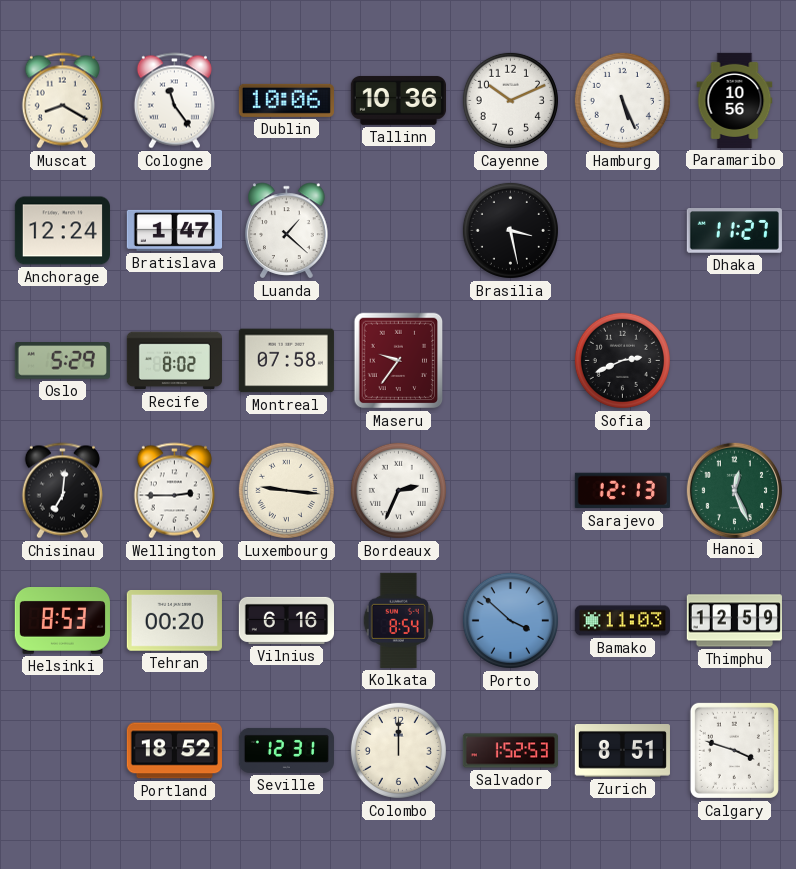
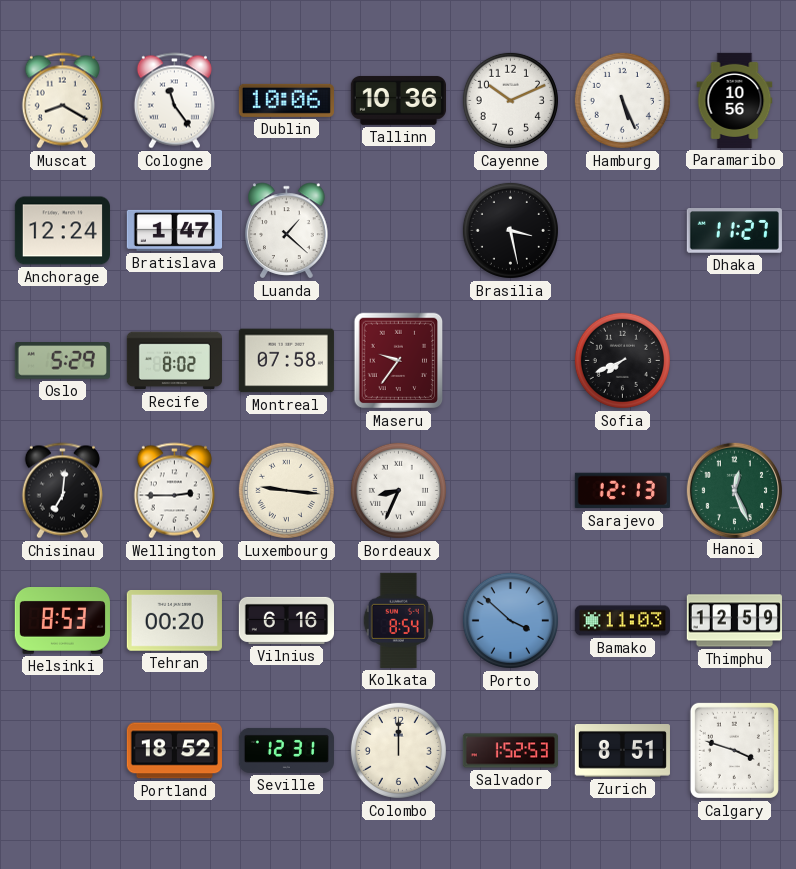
Sofia: 2:41 -> 7:41
Bordeaux: 2:34 -> 8:34
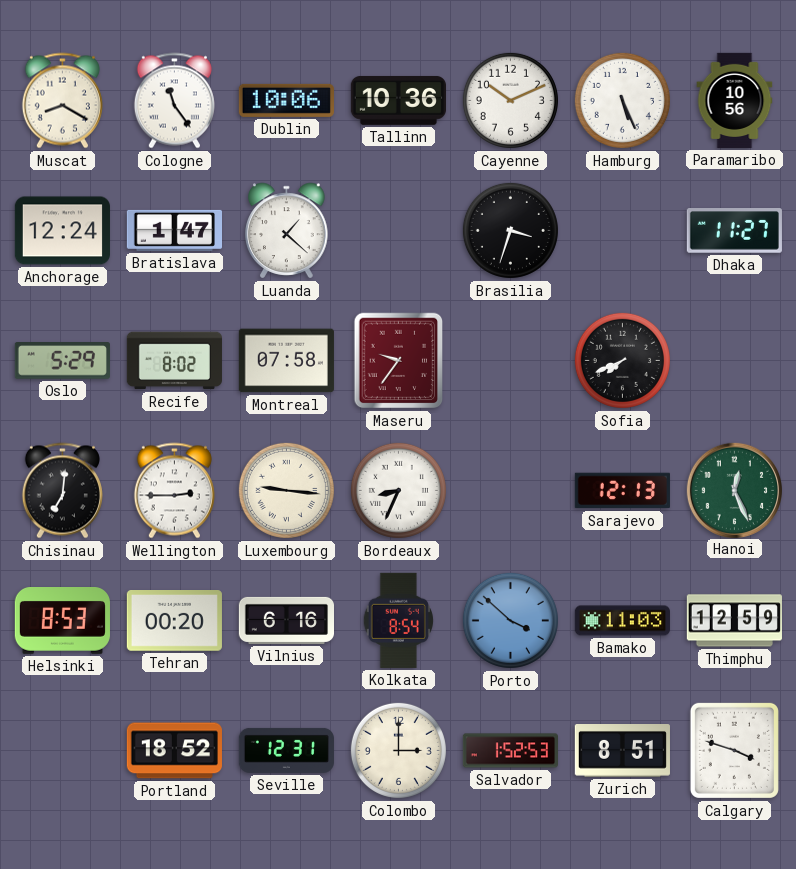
Brasilia: 3:28 -> 3:33
Colombo: 12:00 -> 3:00
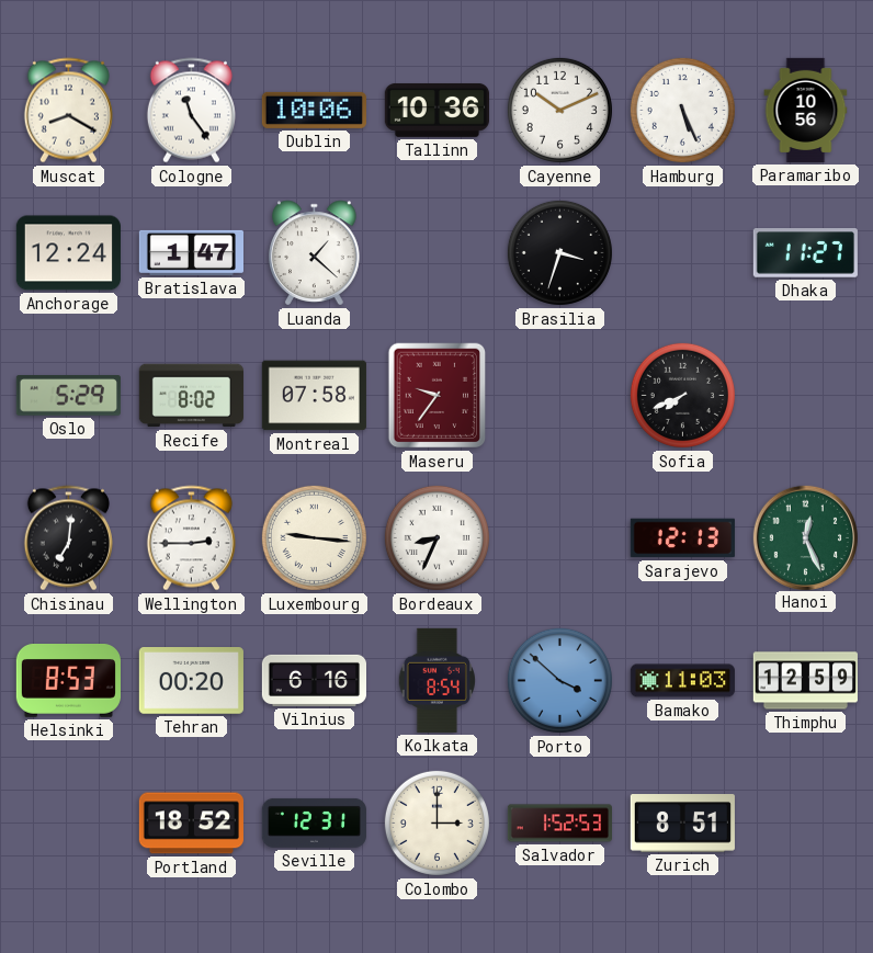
Calgary: 3:48 -> none
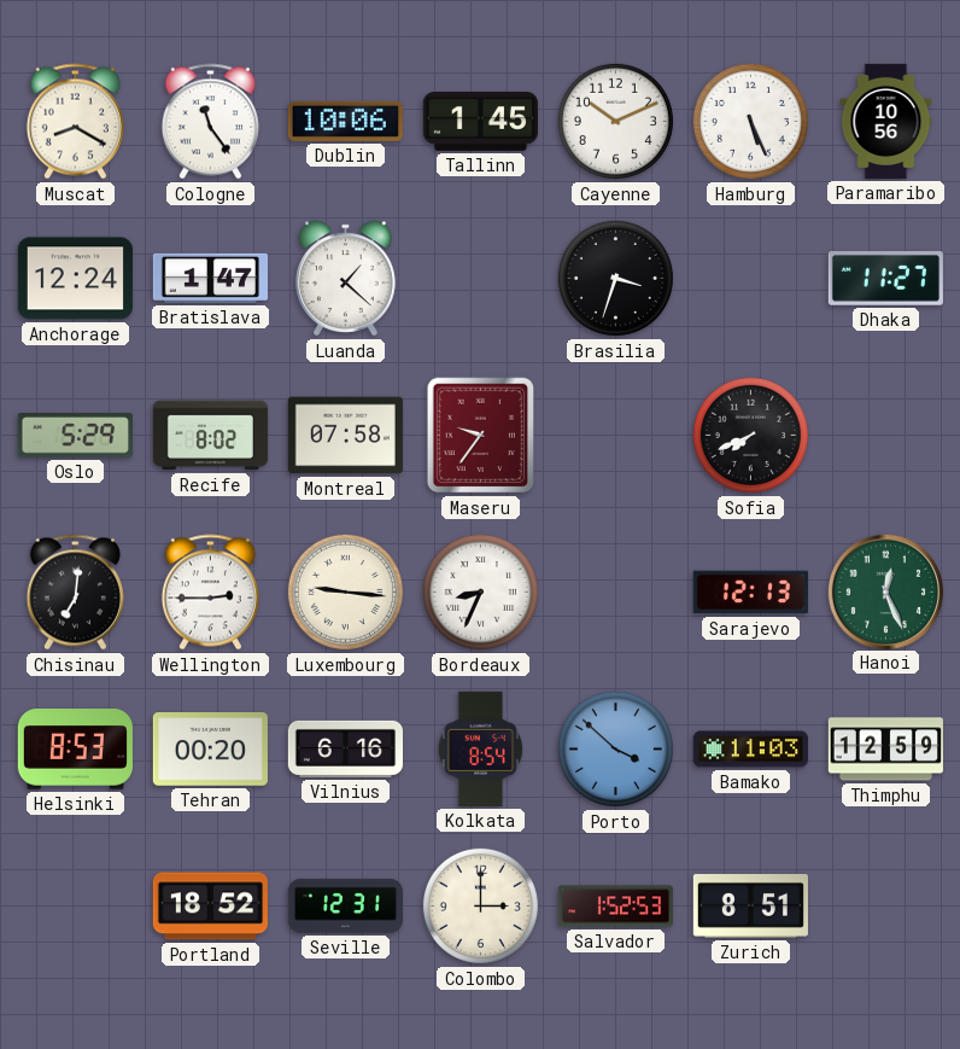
Tallinn: 10:36 -> 1:45
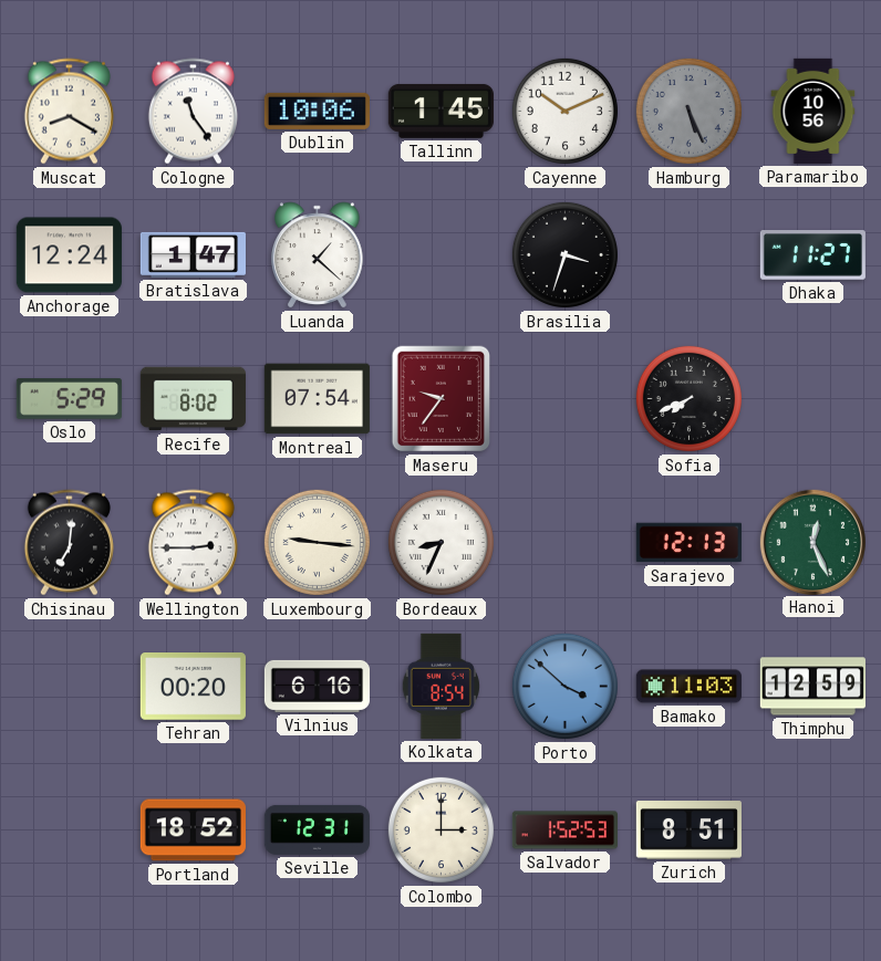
Hamburg dial: white -> grey
Montreal: 07:58 -> 07:54
Helsinki: 8:53 -> none
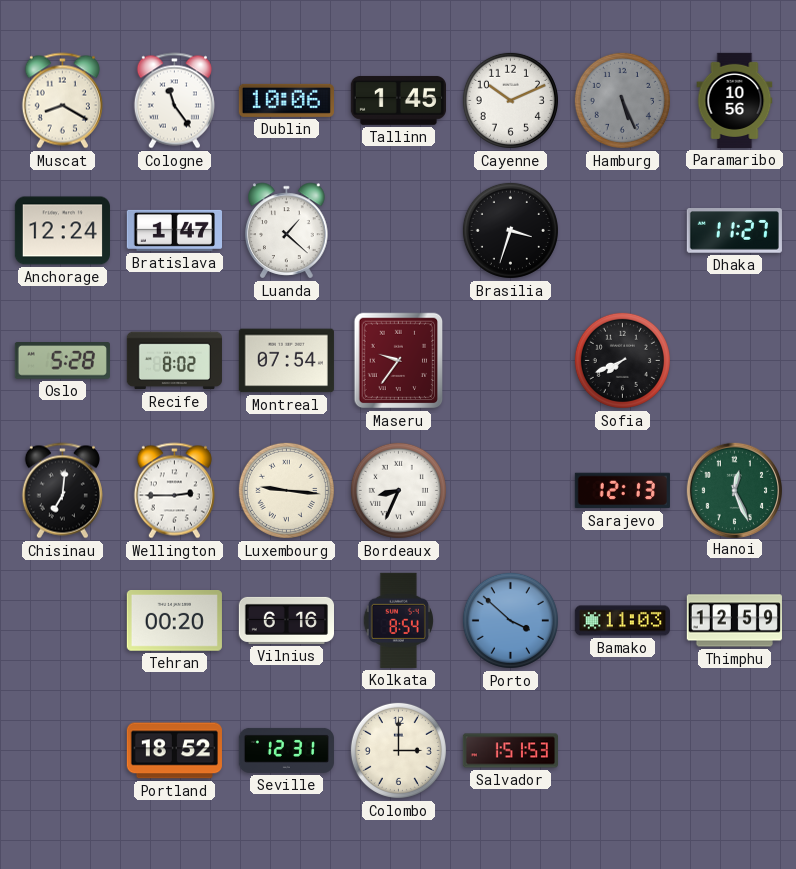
Oslo: 5:29 -> 5:28
Salvador: 1:52 -> 1:51
Zurich: 8:51 -> none
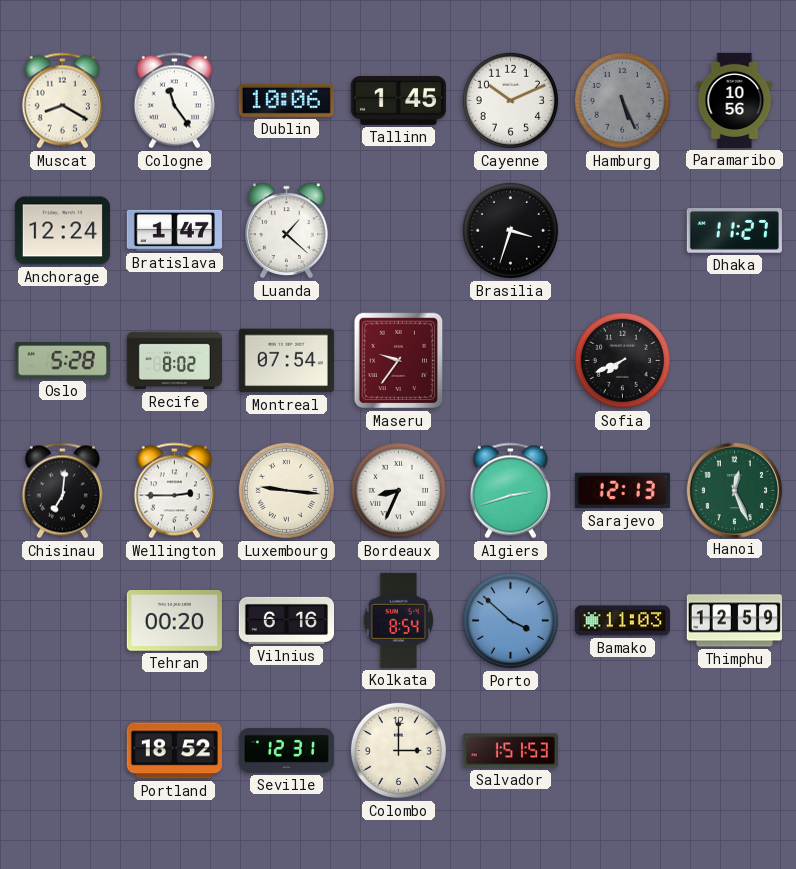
Algiers: none -> 2:42
